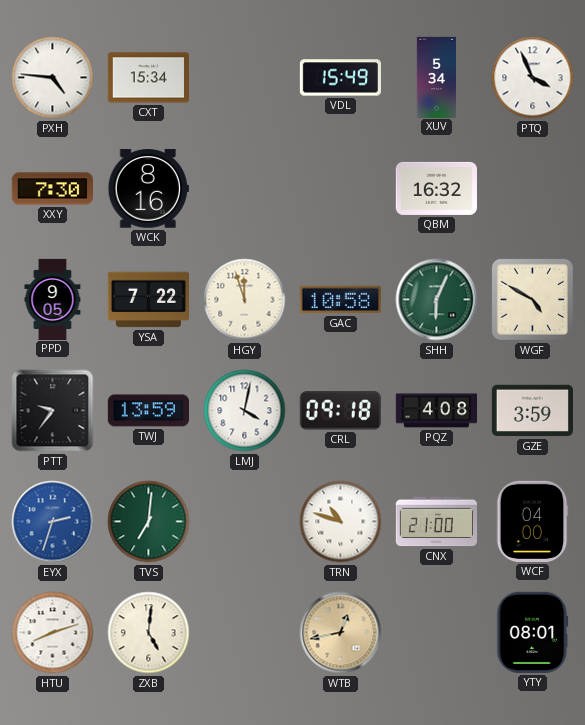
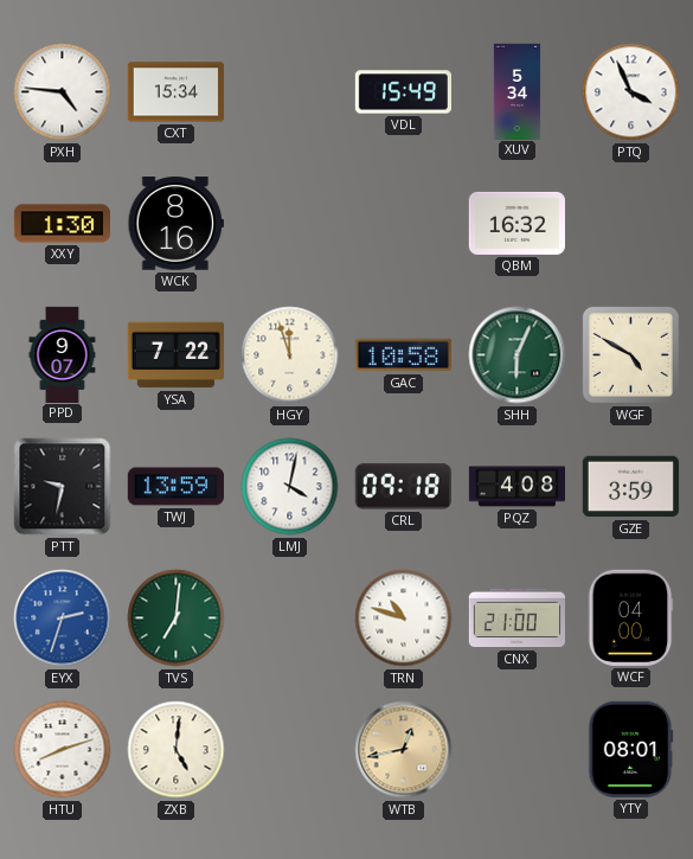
XXY: 7:30 -> 1:30
PPD: 9:05 -> 9:07
PTT: 9:36 -> 9:32
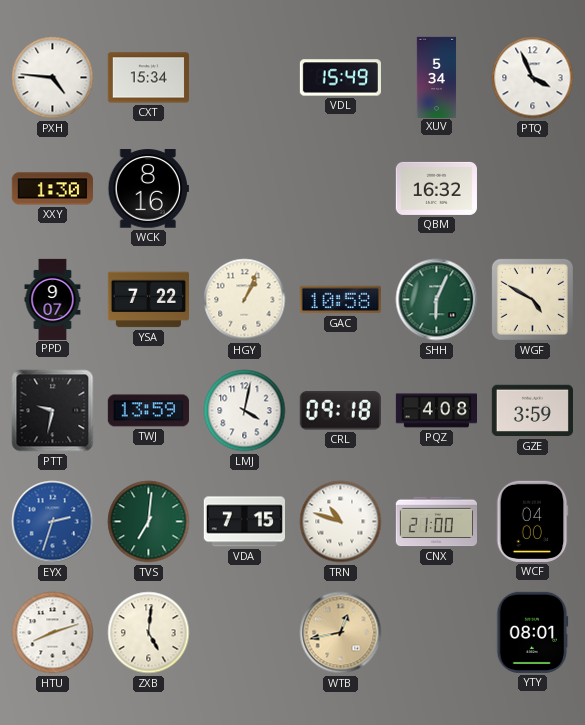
HGY: 11:57 -> 1:04
VDA: none -> 7:15
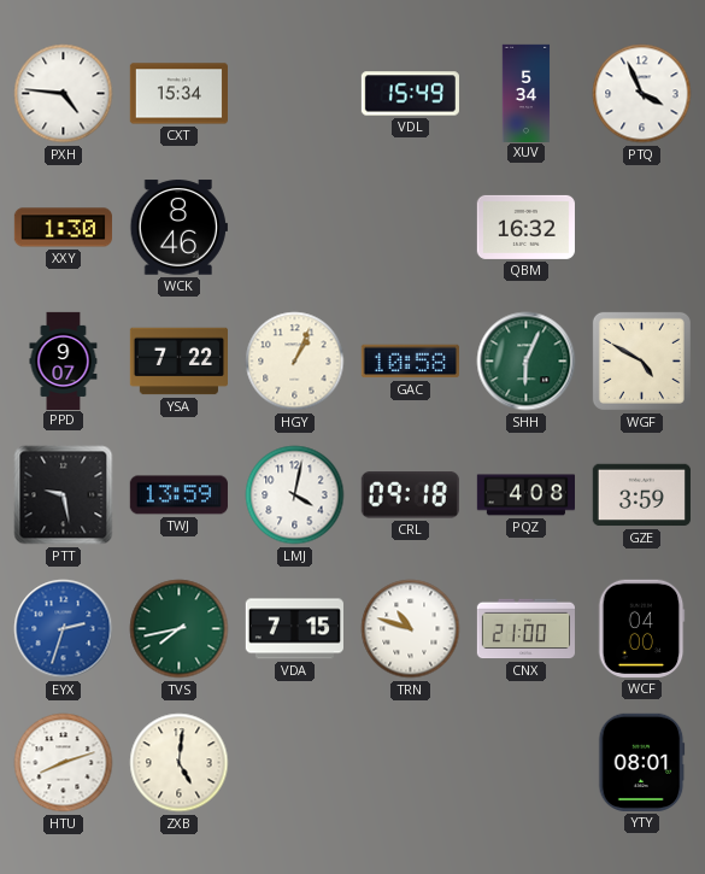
WCK: 8:16 -> 8:46
PTT: 9:32 -> 9:28
TVS: 7:01 -> 7:43
WTB: 12:43 -> none
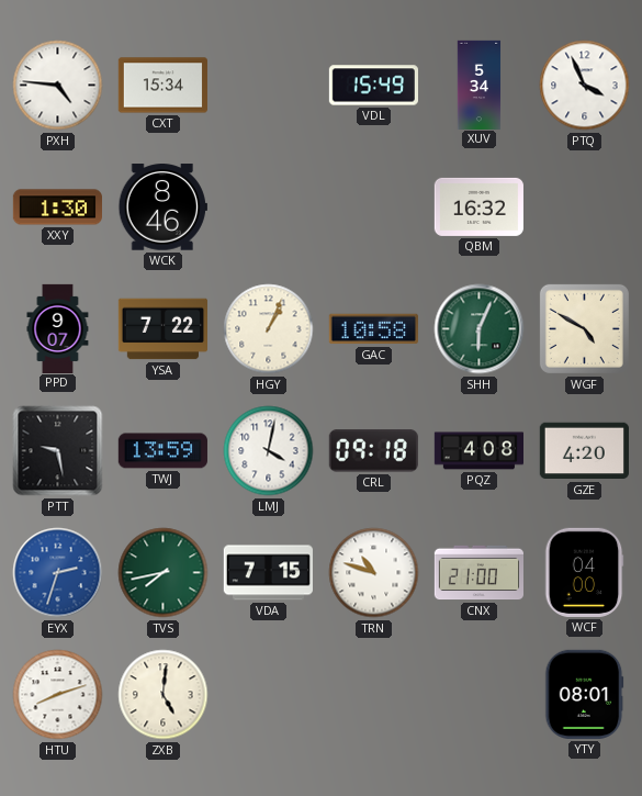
GZE: 3:59 -> 4:20
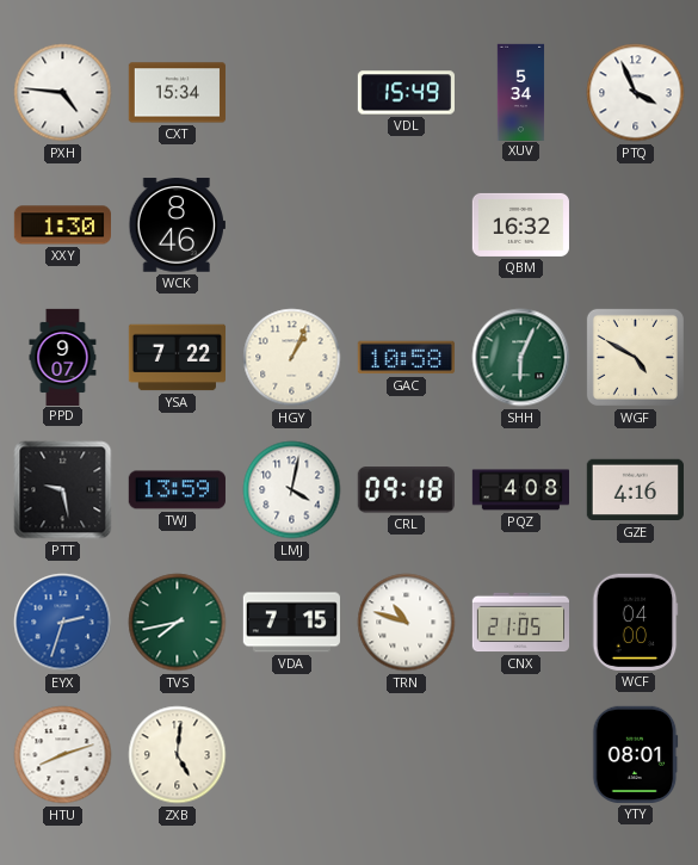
GZE: 4:20 -> 4:16
CNX: 21:00 -> 21:05
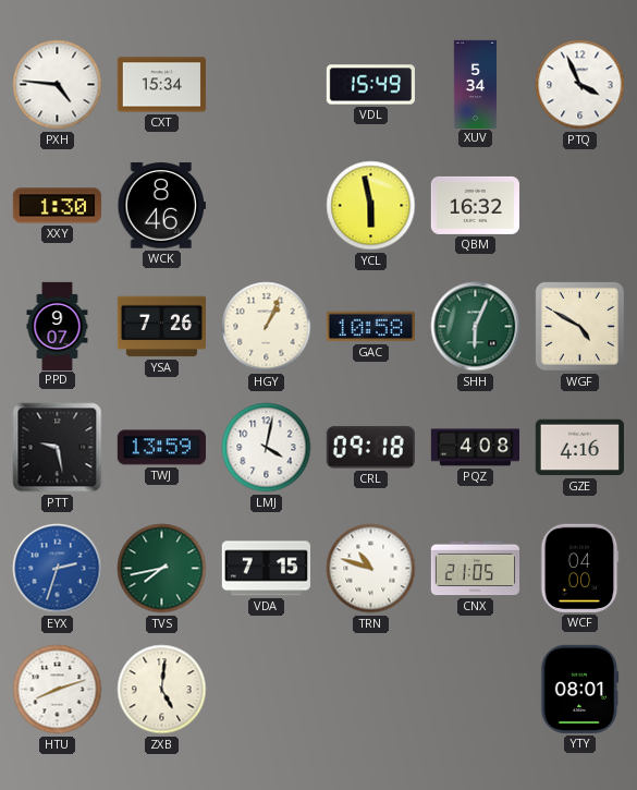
YCL: none -> 5:58
YSA: 7:22 -> 7:26
